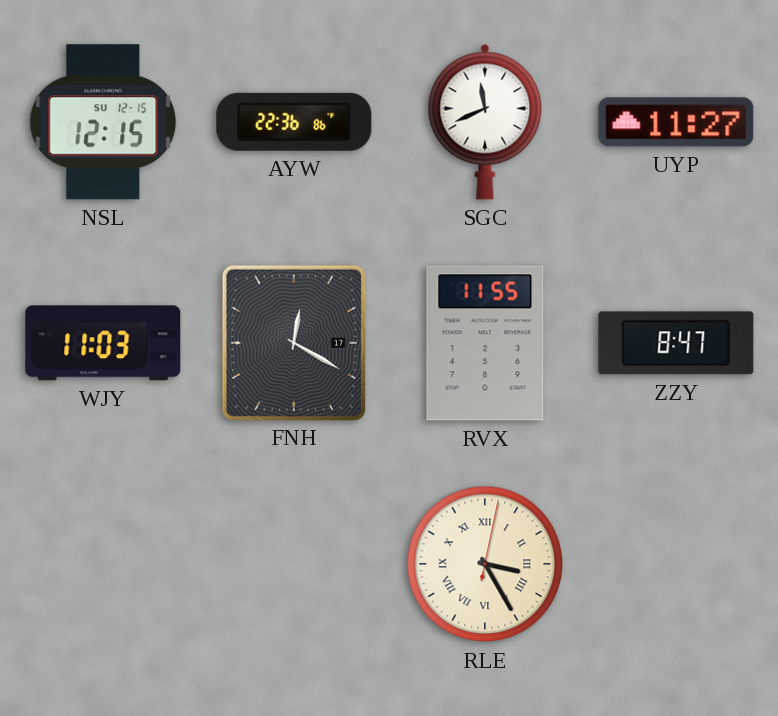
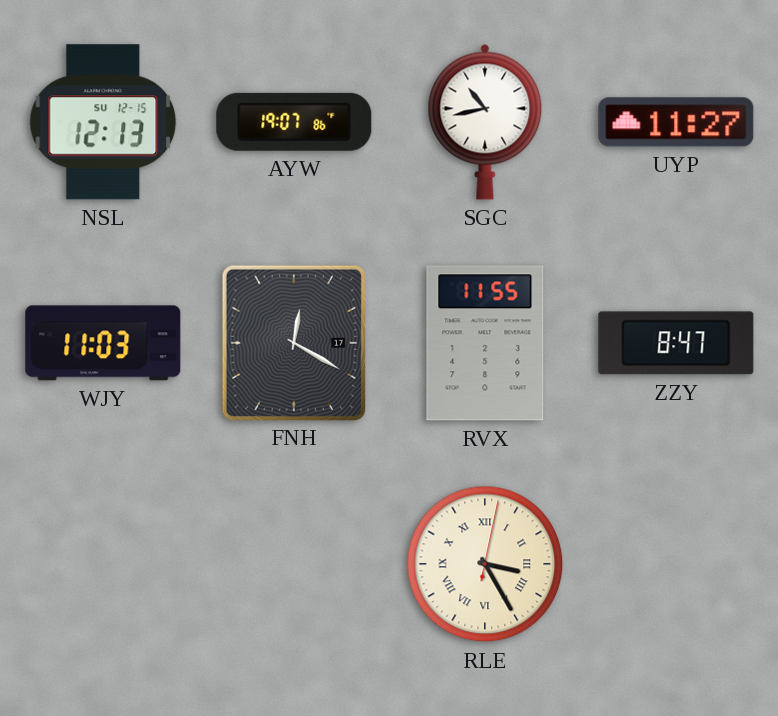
NSL: 12:15 -> 12:13
AYW: 22:36 -> 19:07
SGC: 11:41 -> 10:43
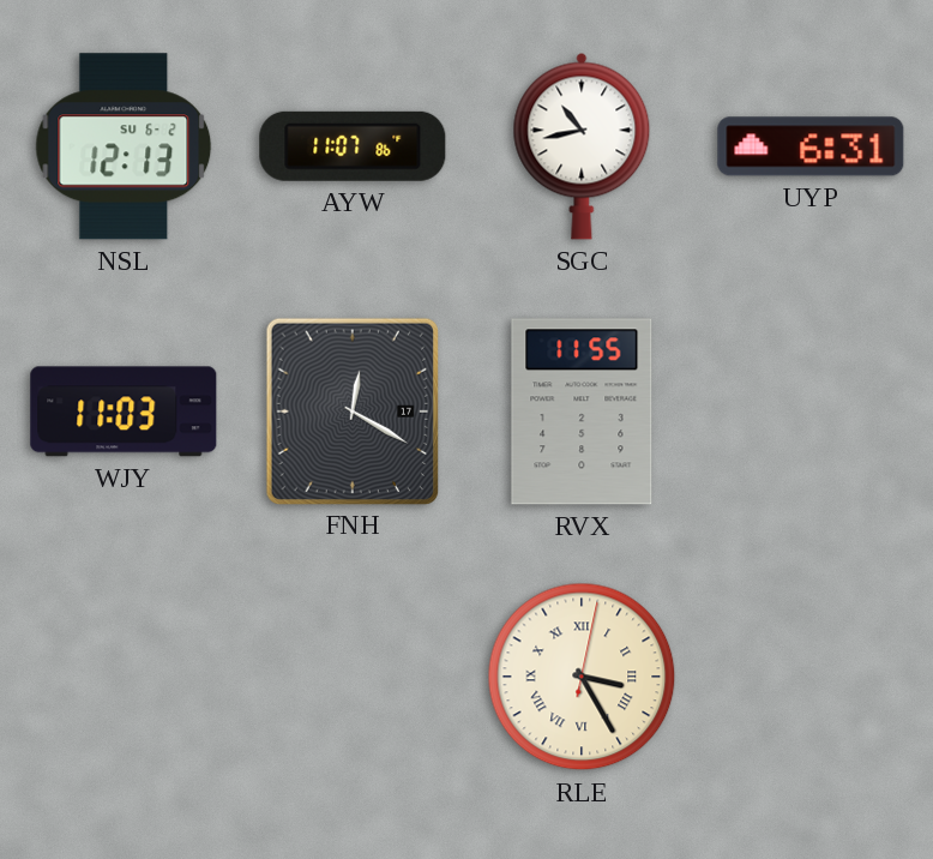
NSL date: SU 12-15 -> SU 6-2
AYW: 19:07 -> 11:07
UYP: 11:27 -> 6:31
ZZY: 8:47 -> none
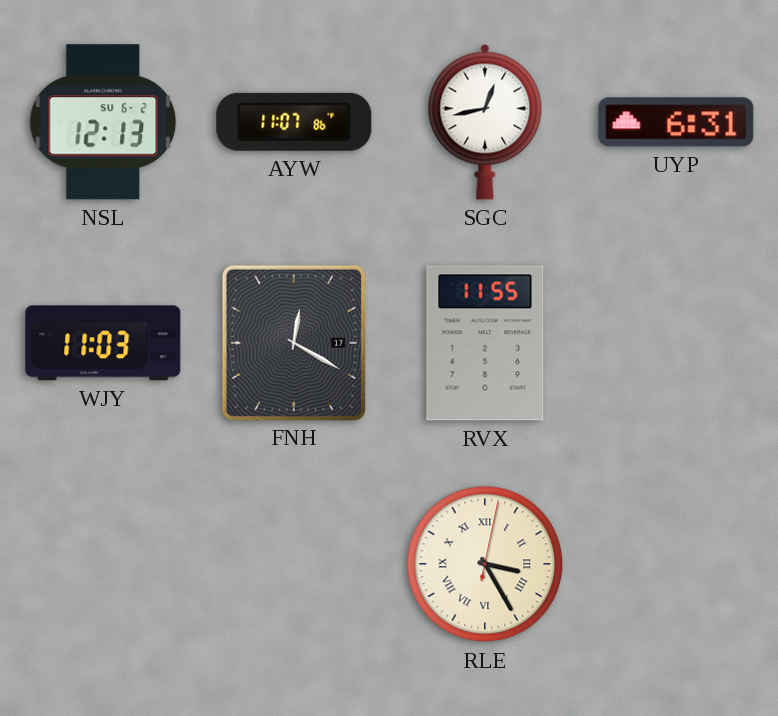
SGC: 10:43 -> 12:43
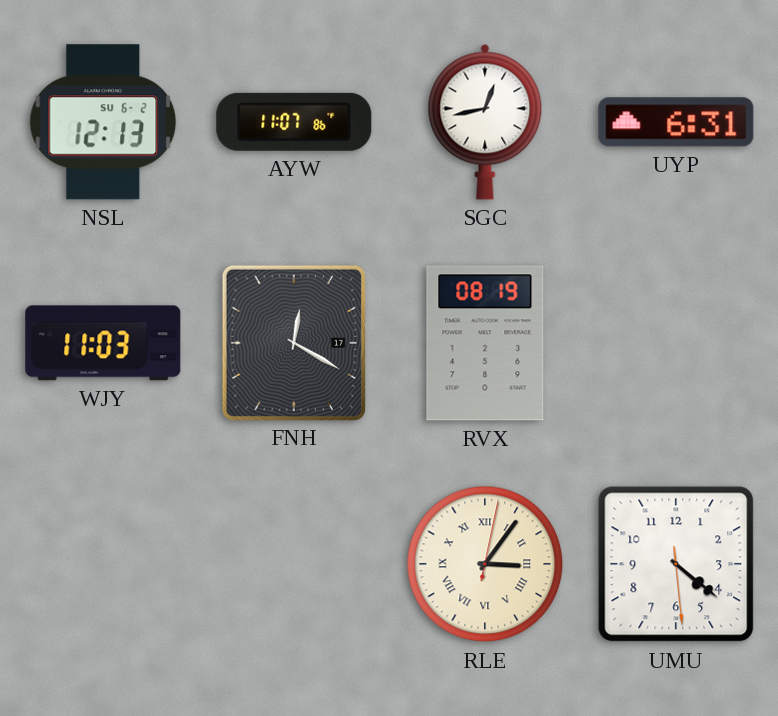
RVX: 11:55 -> 08:19
RLE: 3:25 -> 3:06
UMU: none -> 4:21
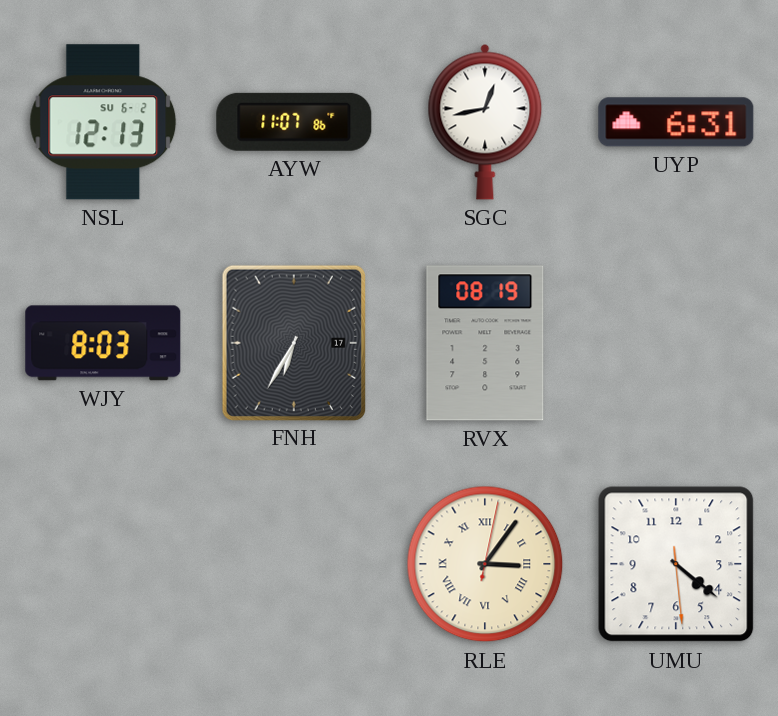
WJY: 11:03 -> 8:03
FNH: 12:20 -> 6:35
